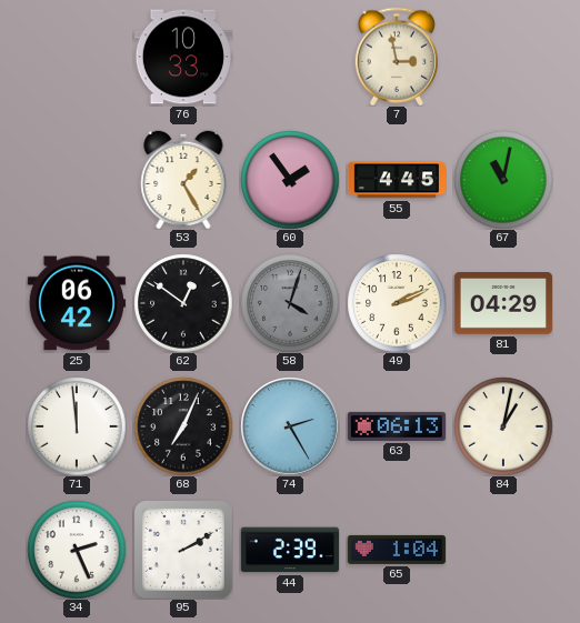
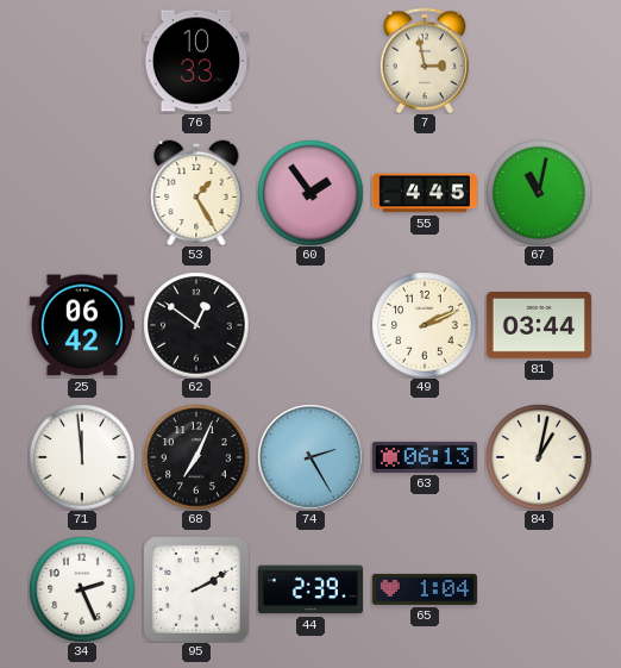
58: 4:03 -> none
81: 04:29 -> 03:44
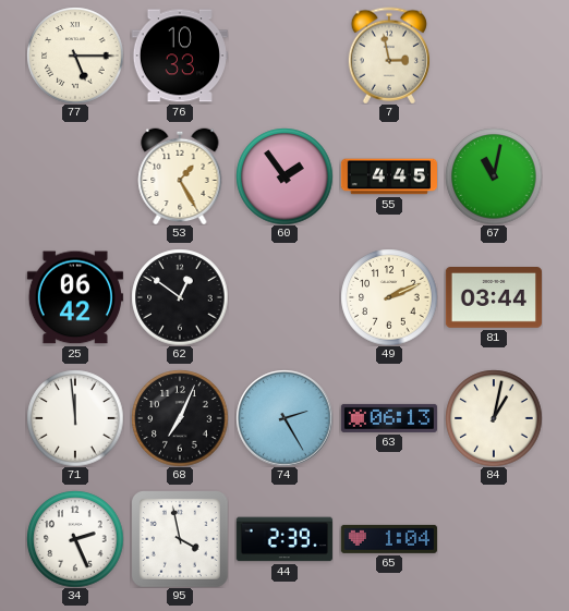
77: none -> 5:15
95: 2:10 -> 3:58
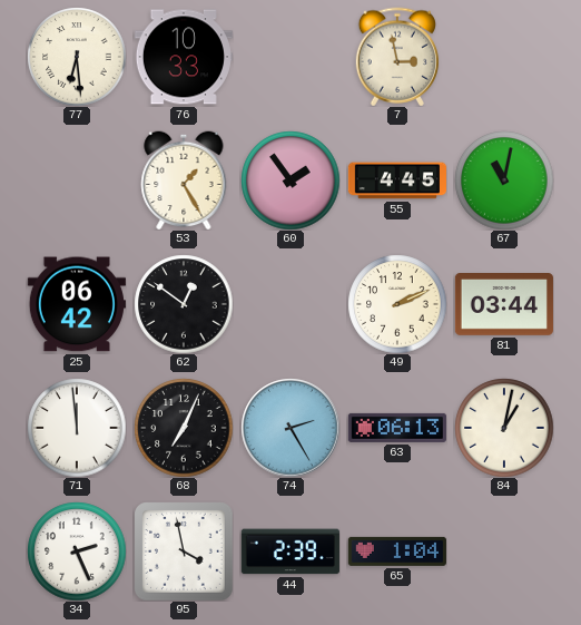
77: 5:15 -> 6:29
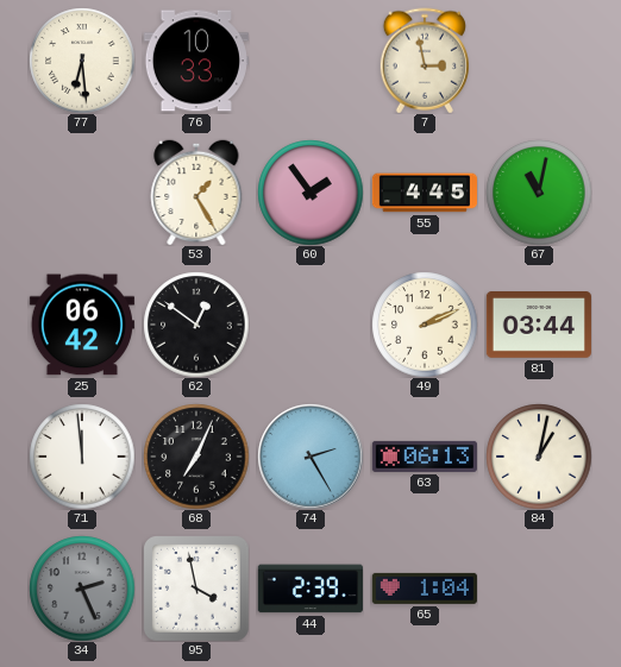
34 dial: white -> grey
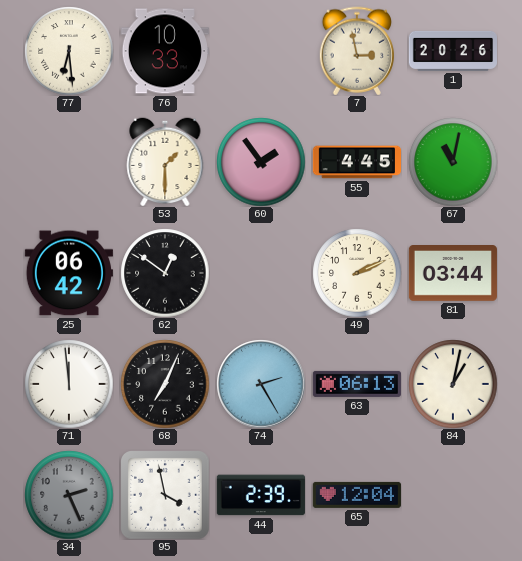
1: none -> 20:26
53: 1:25 -> 1:30
65: 1:04 -> 12:04
